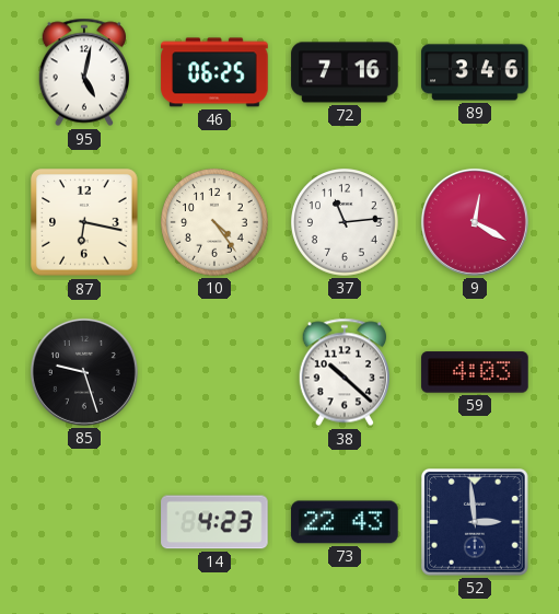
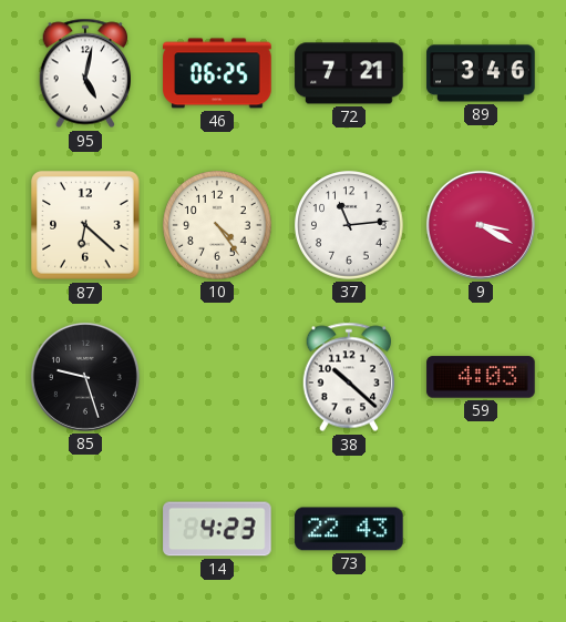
72: 7:16 -> 7:21
87: 6:17 -> 6:22
9: 12:20 -> 3:20
52: 2:59 -> none
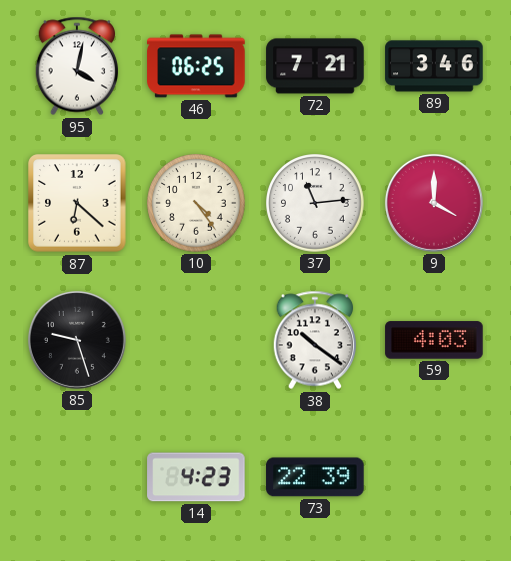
95: 5:02 -> 4:02
9: 3:20 -> 4:00
38: 10:22 -> 10:21
73: 22:43 -> 22:39
